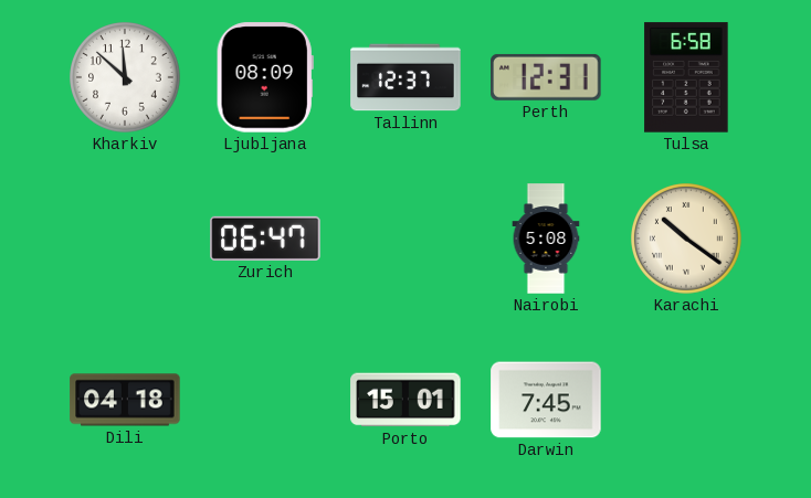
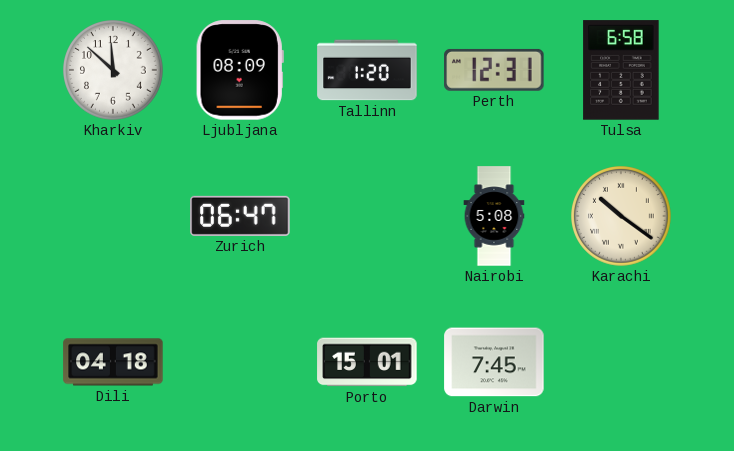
Tallinn: 12:37 -> 1:20
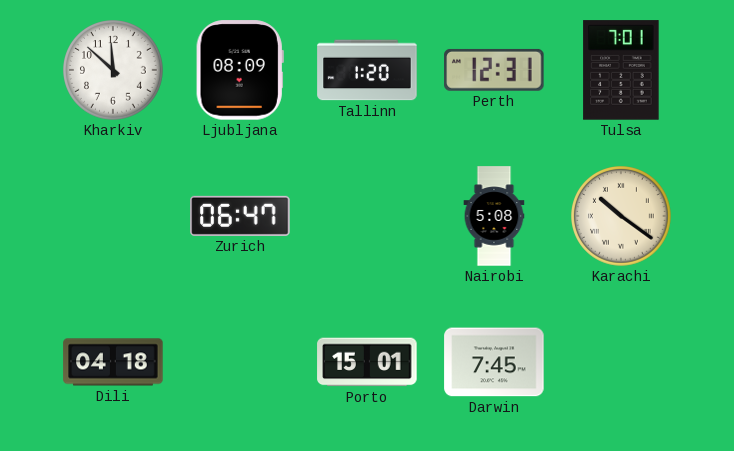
Tulsa: 6:58 -> 7:01
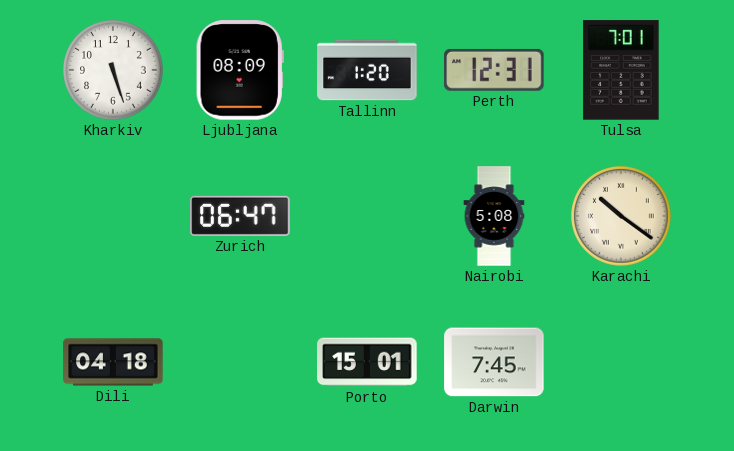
Kharkiv: 11:52 -> 5:27
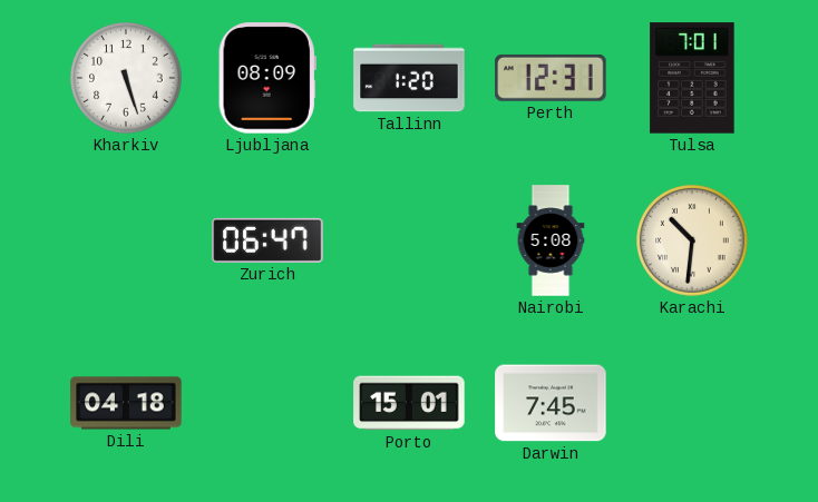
Karachi: 10:21 -> 10:31
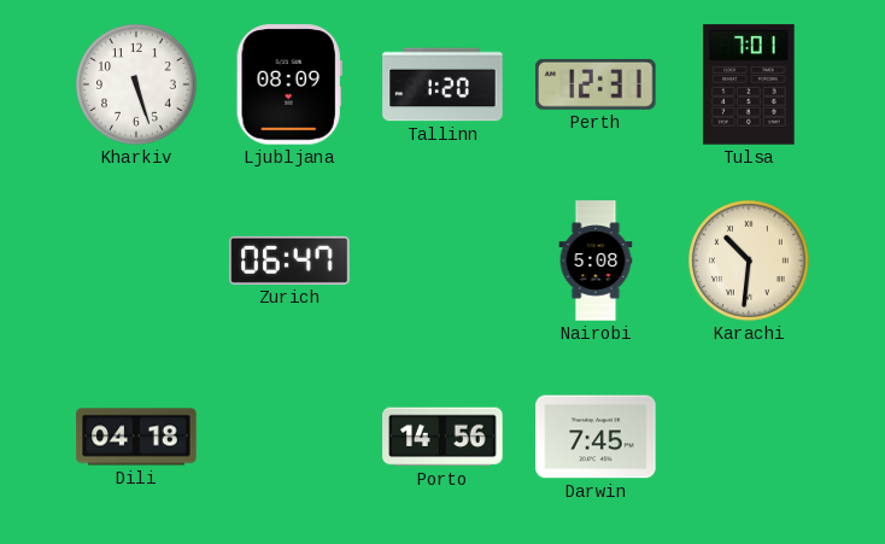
Porto: 15:01 -> 14:56
